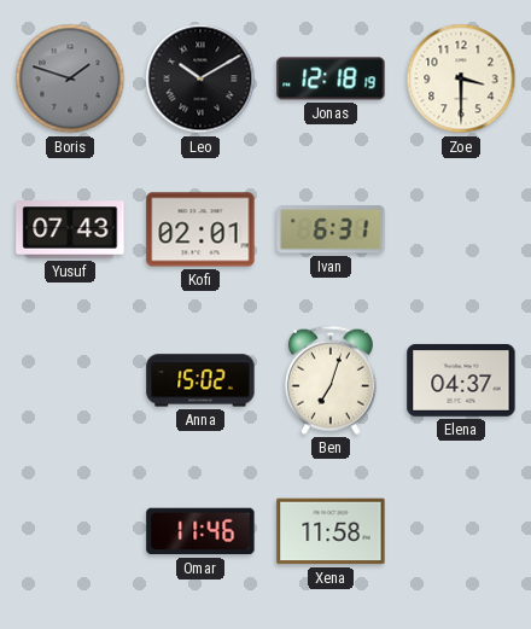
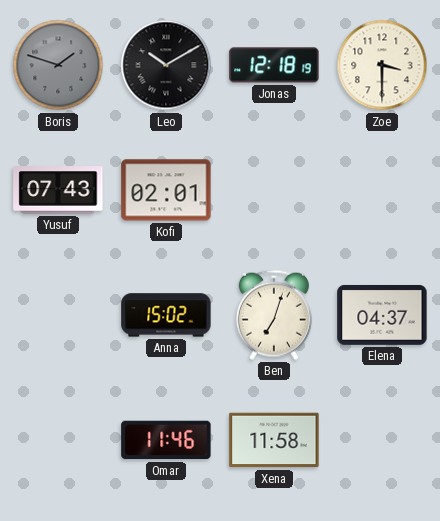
Ivan: 6:31 -> none
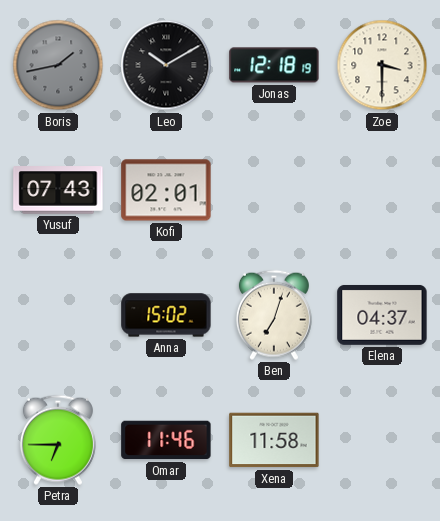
Boris: 1:48 -> 1:43
Petra: none -> 6:45
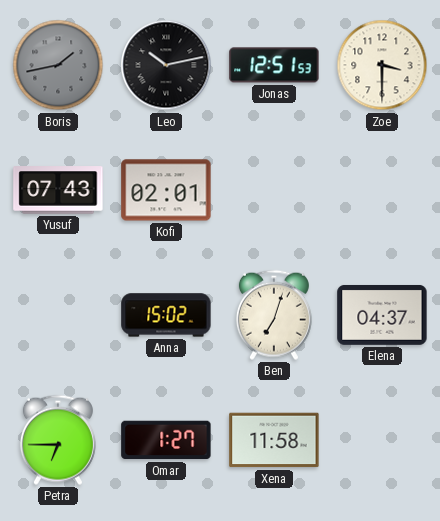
Leo: 10:10 -> 10:13
Jonas: 12:18 -> 12:51
Omar: 11:46 -> 1:27
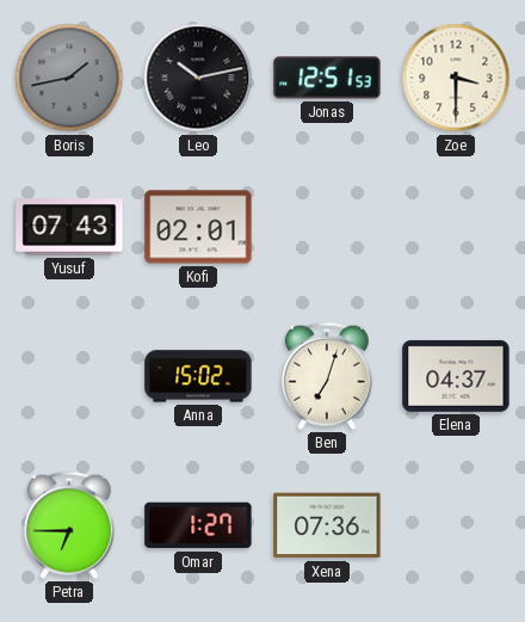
Xena: 11:58 -> 07:36
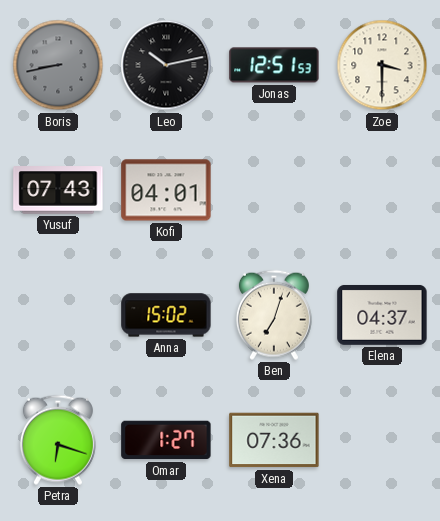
Boris: 1:43 -> 8:43
Kofi: 02:01 -> 04:01
Petra: 6:45 -> 6:18
